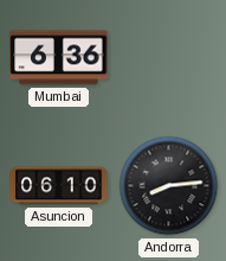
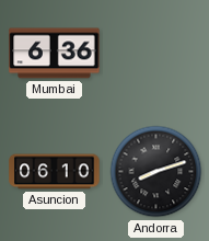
Andorra: 8:14 -> 8:12
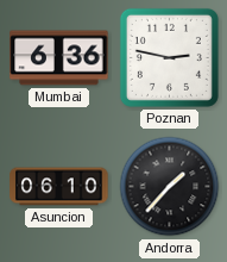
Poznan: none -> 2:47
Andorra: 8:12 -> 1:37
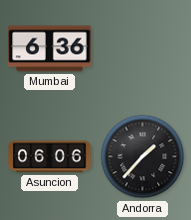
Poznan: 2:47 -> none
Asuncion: 06:10 -> 06:06
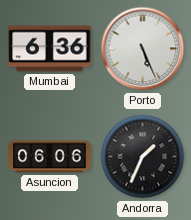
Porto: none -> 5:26
Andorra: 1:37 -> 1:34
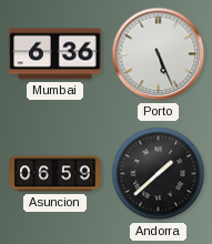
Asuncion: 06:06 -> 06:59
Andorra: 1:34 -> 1:38
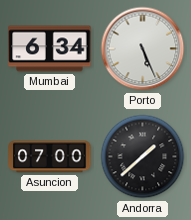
Mumbai: 6:36 -> 6:34
Asuncion: 06:59 -> 07:00
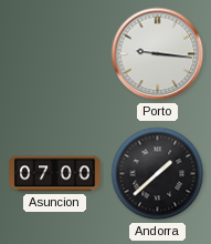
Mumbai: 6:34 -> none
Porto: 5:26 -> 9:16
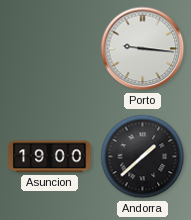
Asuncion: 07:00 -> 19:00
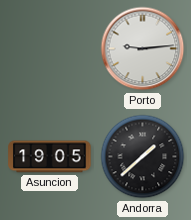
Porto: 9:16 -> 9:14
Asuncion: 19:00 -> 19:05
